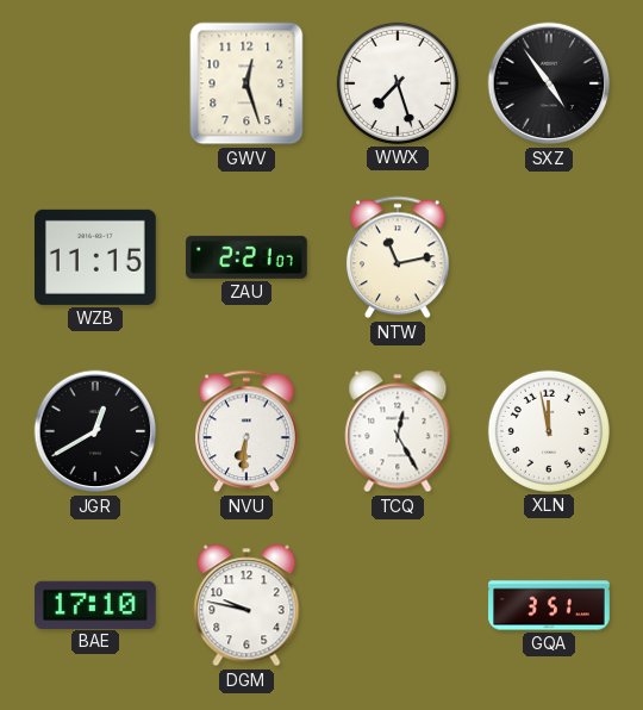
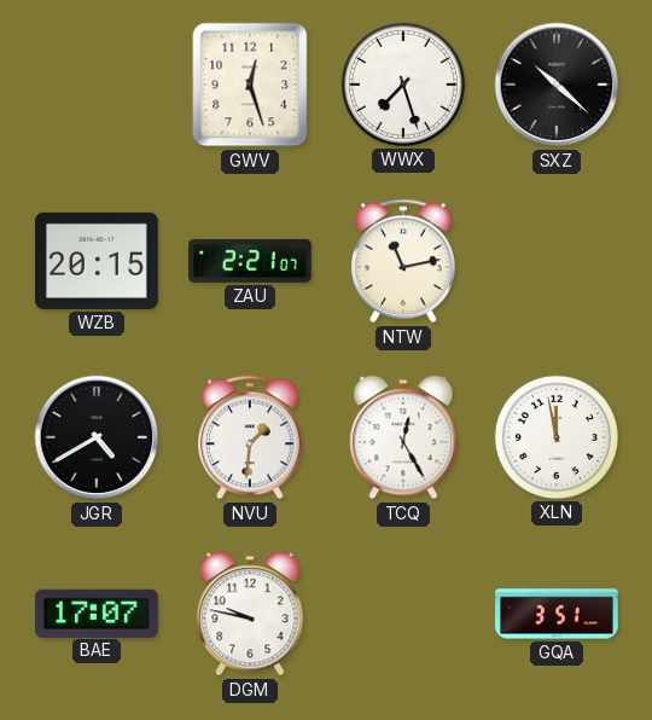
SXZ: 4:54 -> 10:22
WZB: 11:15 -> 20:15
JGR: 12:40 -> 4:40
NVU: 6:31 -> 1:31
BAE: 17:10 -> 17:07
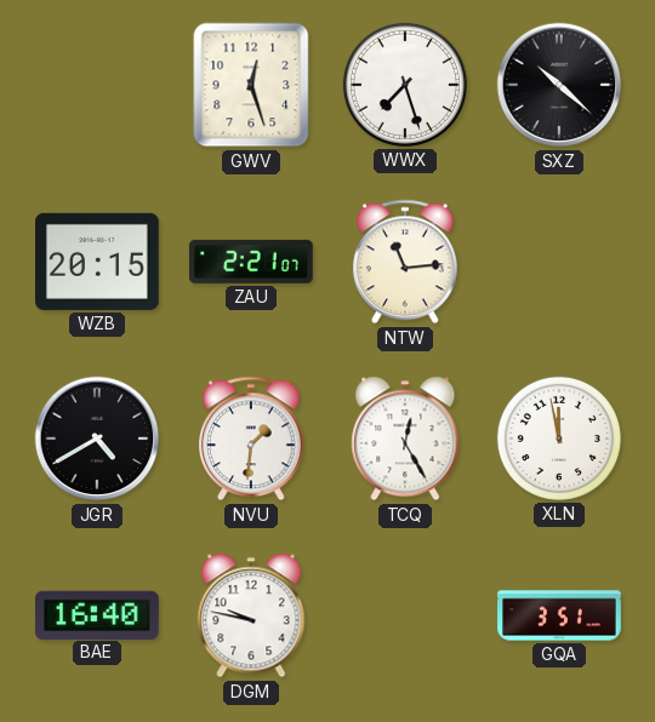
NTW: 11:13 -> 11:14
BAE: 17:07 -> 16:40
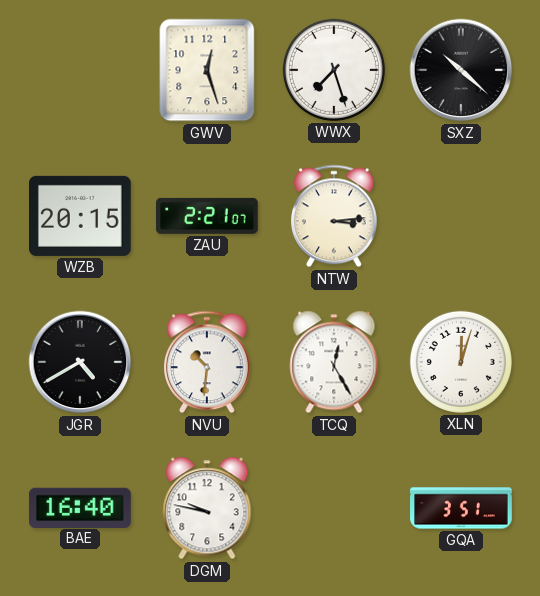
NTW: 11:14 -> 3:14
NVU: 1:31 -> 10:31
XLN: 11:58 -> 12:03
